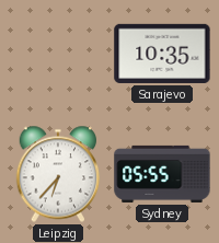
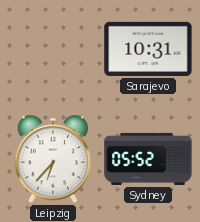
Sarajevo: 10:35 -> 10:31
Sydney: 05:55 -> 05:52
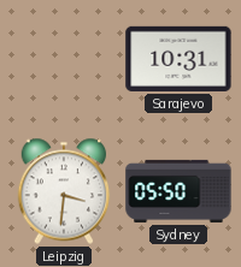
Leipzig: 6:37 -> 3:31
Sydney: 05:52 -> 05:50
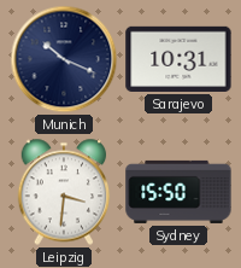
Munich: none -> 10:19
Sydney: 05:50 -> 15:50
